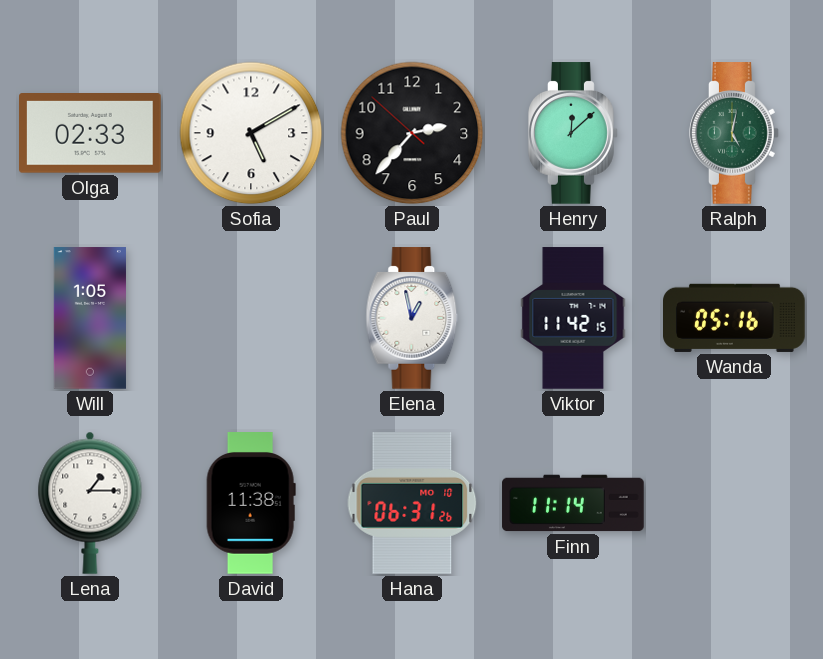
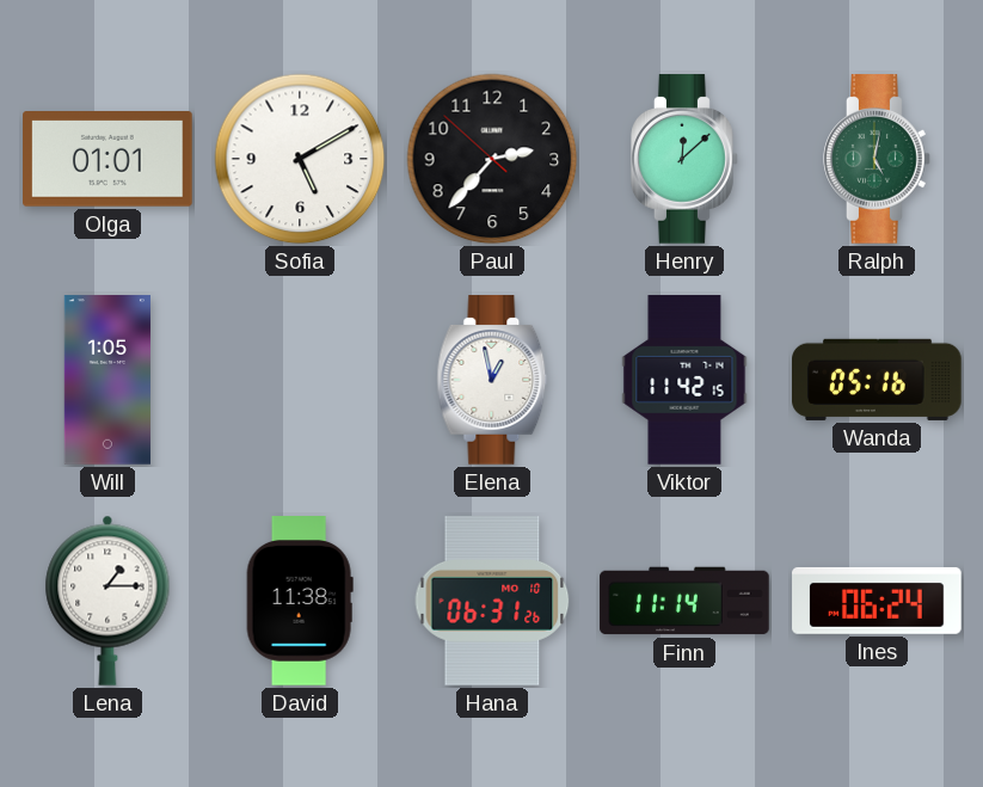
Olga: 02:33 -> 01:01
Ines: none -> 06:24
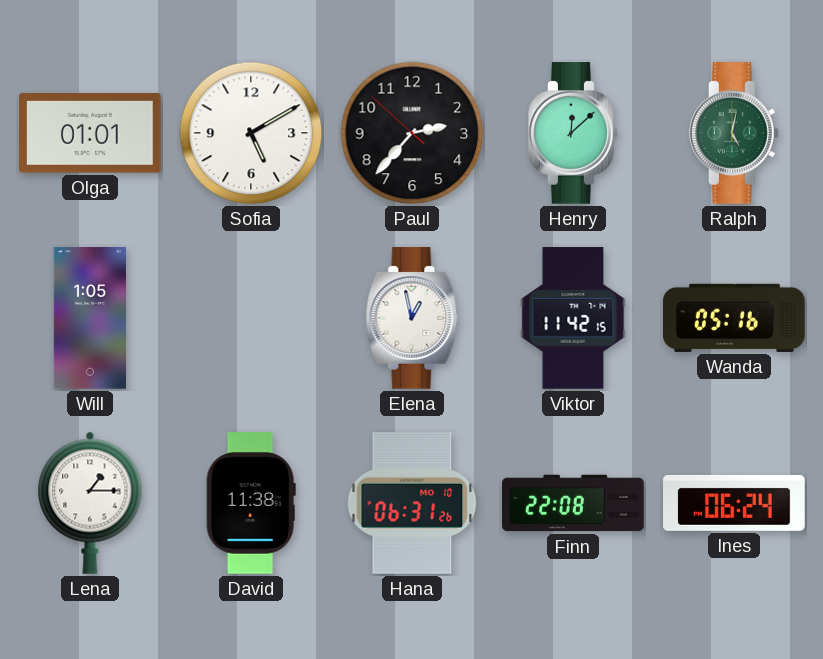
Finn: 11:14 -> 22:08
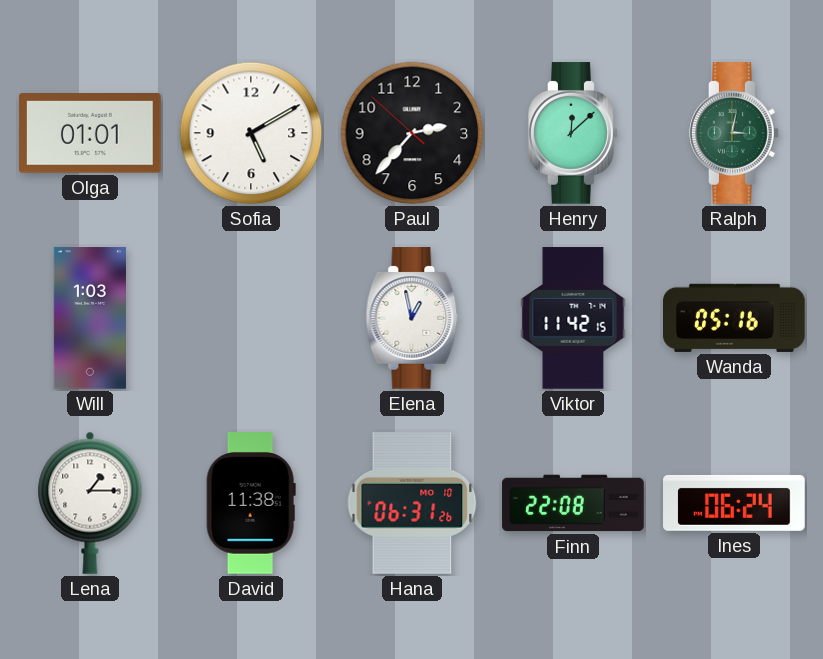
Ralph: 5:02 -> 3:02
Will: 1:05 -> 1:03
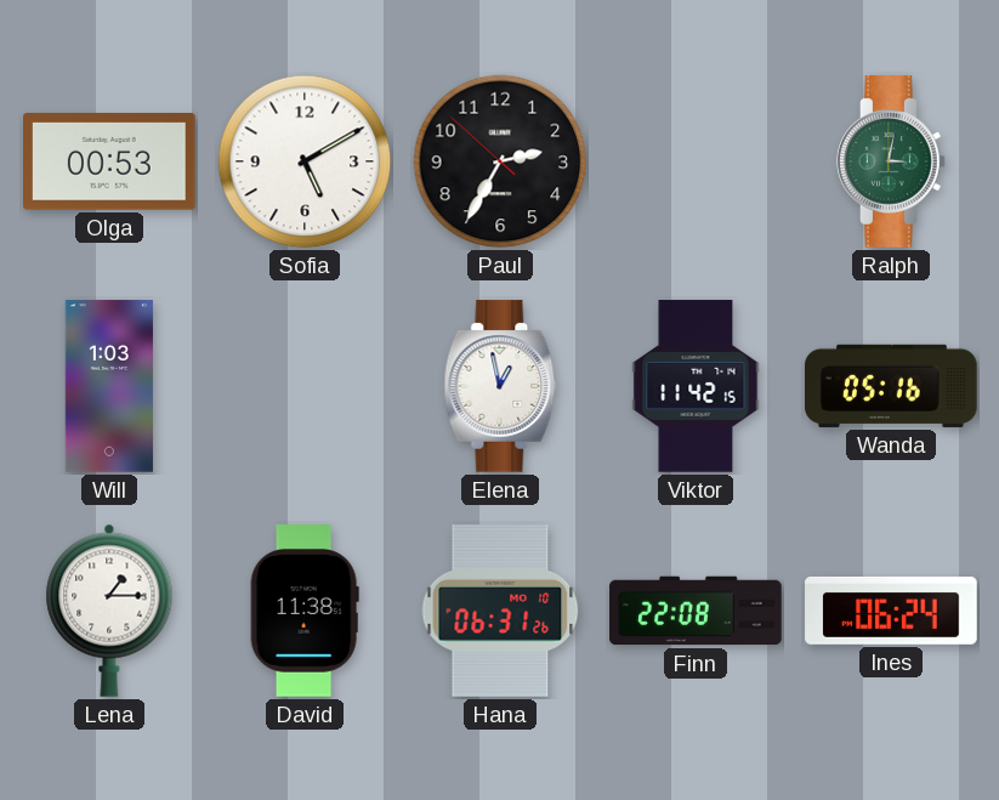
Olga: 01:01 -> 00:53
Paul: 2:36 -> 2:34
Henry: 12:08 -> none
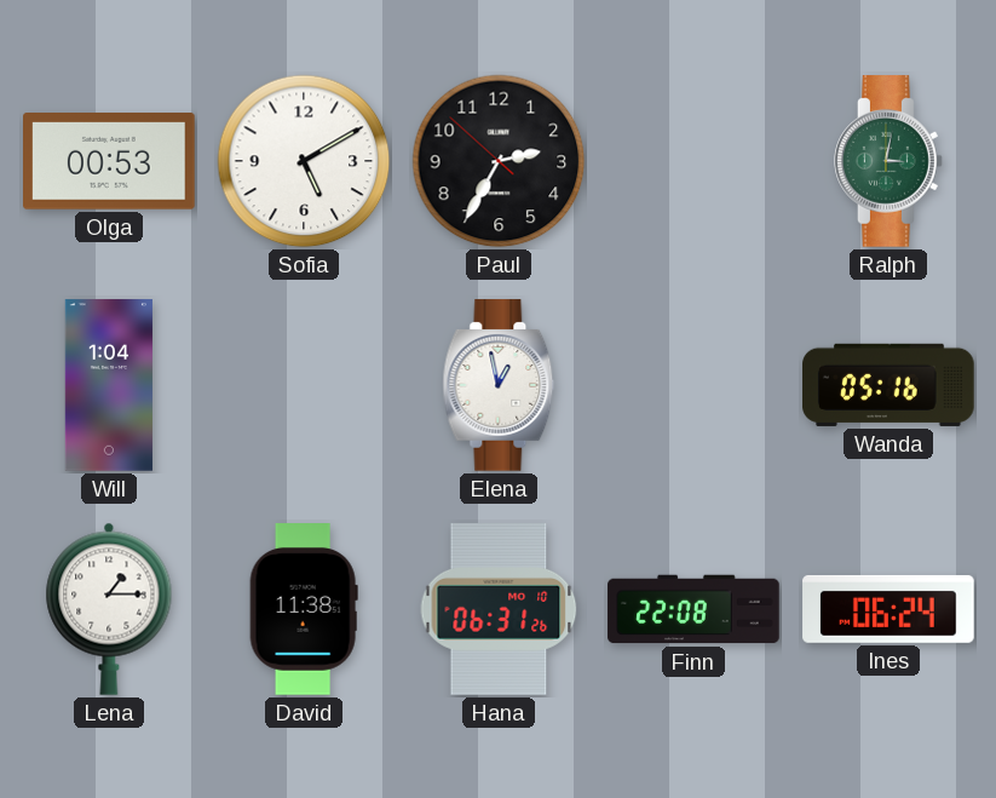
Will: 1:03 -> 1:04
Viktor: 11:42 -> none
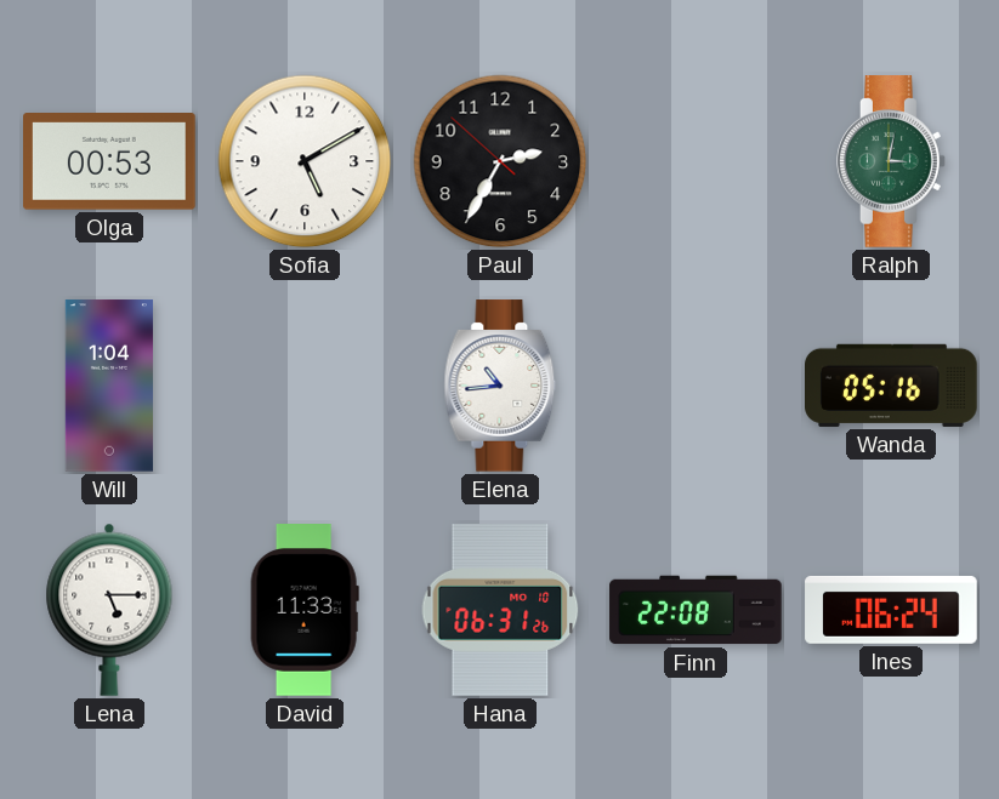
Elena: 12:58 -> 10:44
Lena: 1:15 -> 5:15
David: 11:38 -> 11:33
